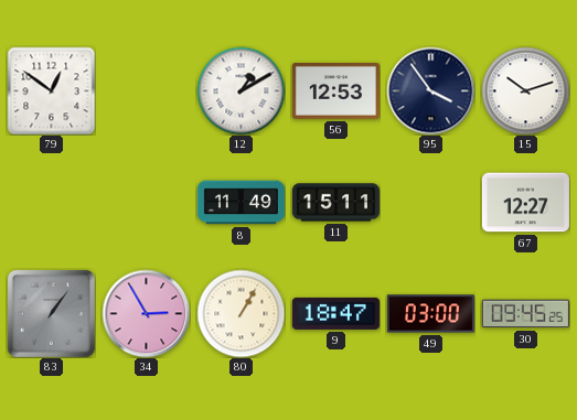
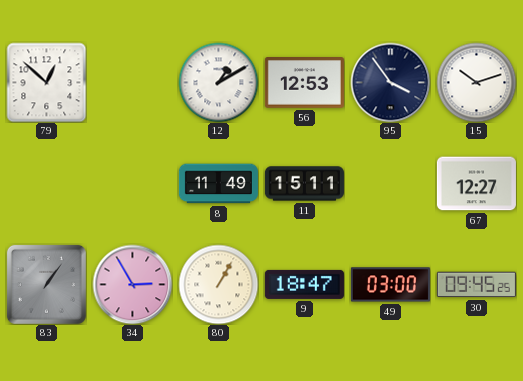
79: 12:51 -> 12:52
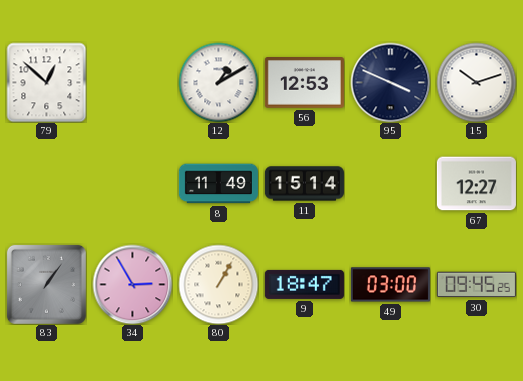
95: 3:54 -> 3:49
11: 15:11 -> 15:14
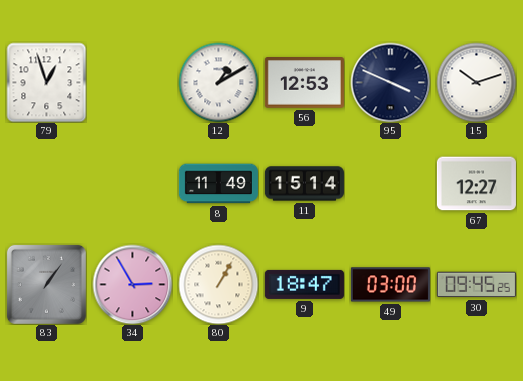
79: 12:52 -> 12:57
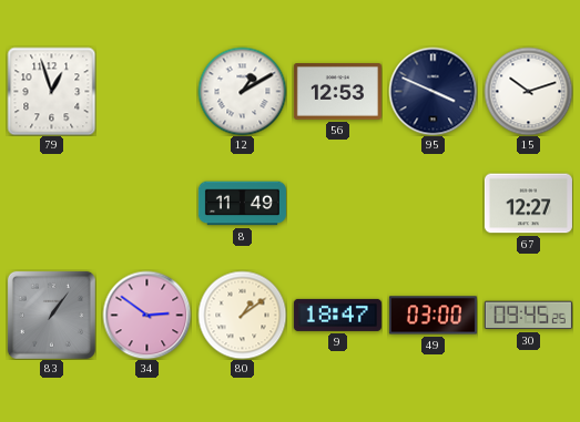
11: 15:14 -> none
34: 2:55 -> 2:51
80: 1:05 -> 1:09
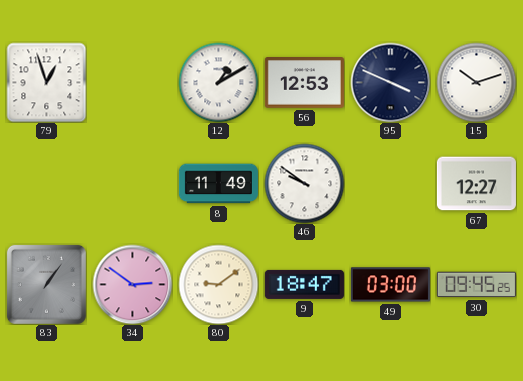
46: none -> 9:51
80: 1:09 -> 9:09
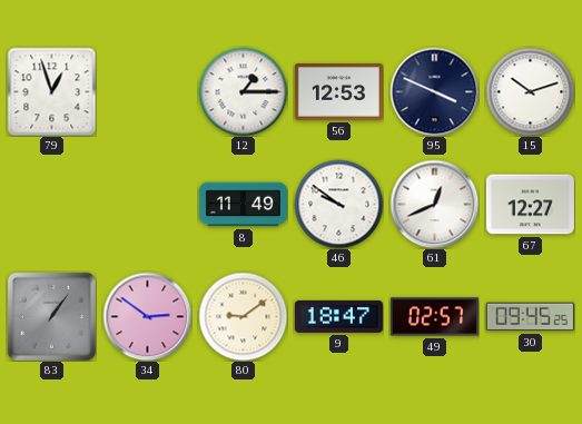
12: 1:10 -> 1:15
61: none -> 12:41
49: 03:00 -> 02:57
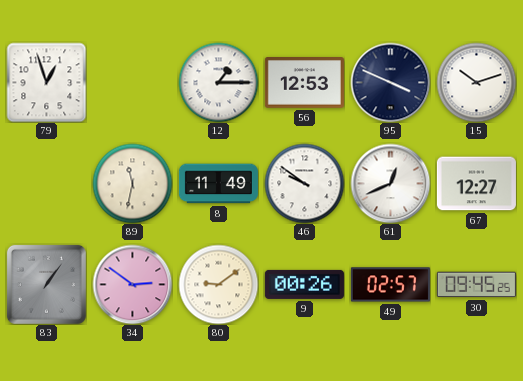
89: none -> 11:32
9: 18:47 -> 00:26
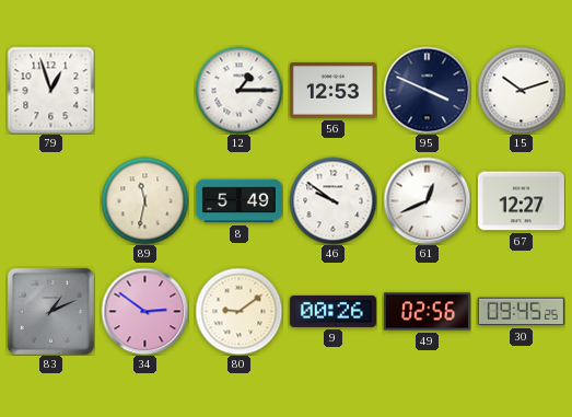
8: 11:49 -> 5:49
83: 1:06 -> 1:11
49: 02:57 -> 02:56
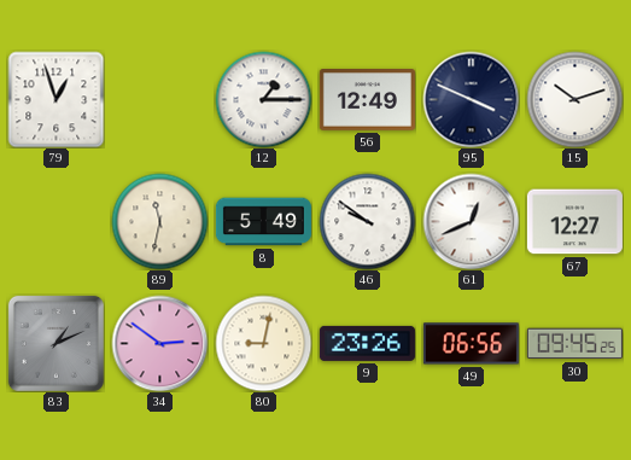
56: 12:53 -> 12:49
80: 9:09 -> 9:02
9: 00:26 -> 23:26
49: 02:56 -> 06:56
